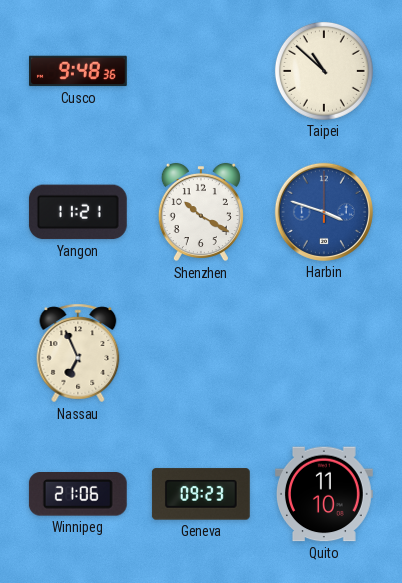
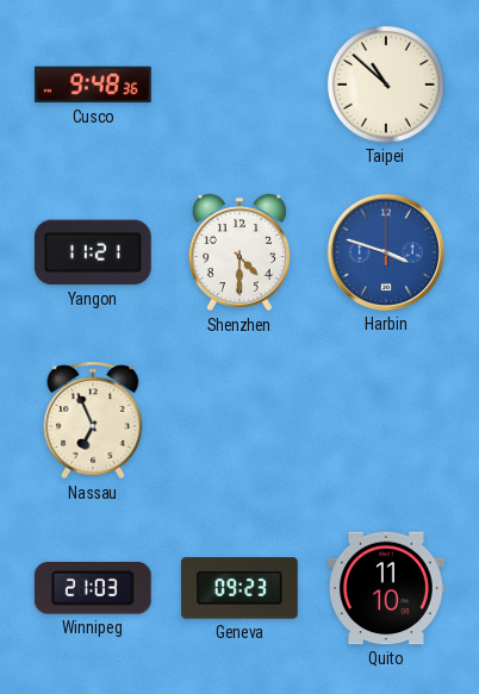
Shenzhen: 10:20 -> 4:30
Winnipeg: 21:06 -> 21:03
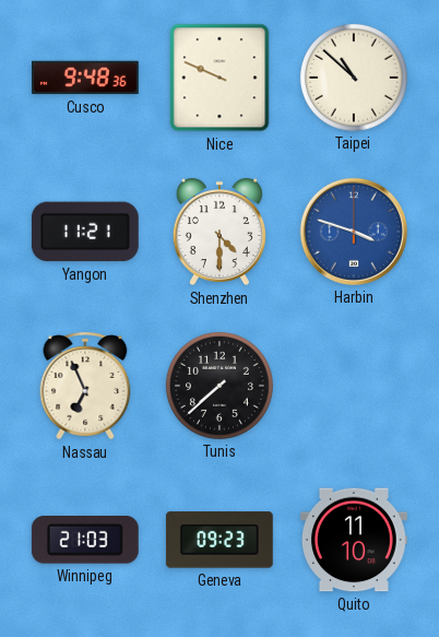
Nice: none -> 9:49
Tunis: none -> 7:38
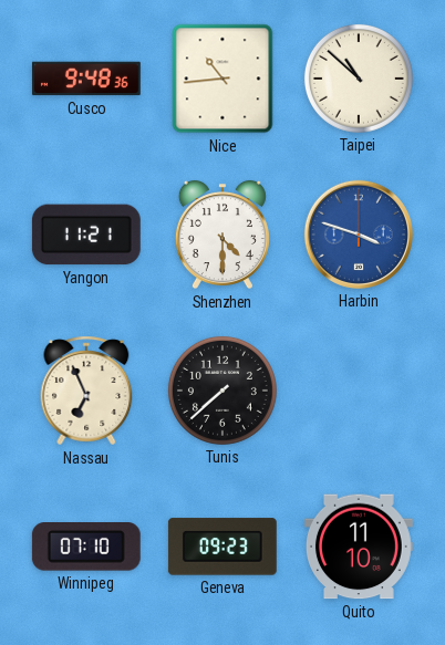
Nice: 9:49 -> 10:44
Winnipeg: 21:03 -> 07:10
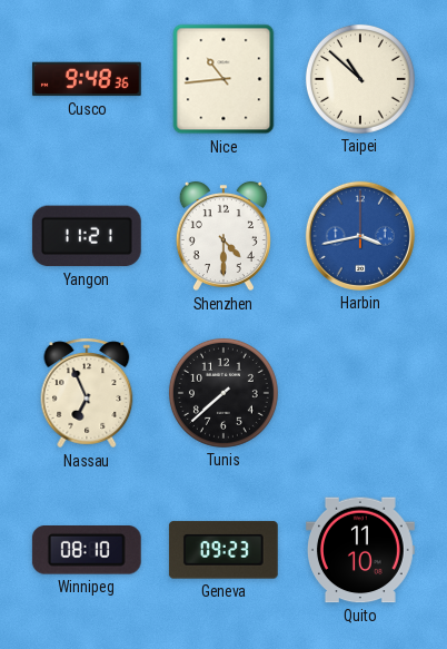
Harbin: 3:48 -> 3:43
Winnipeg: 07:10 -> 08:10
